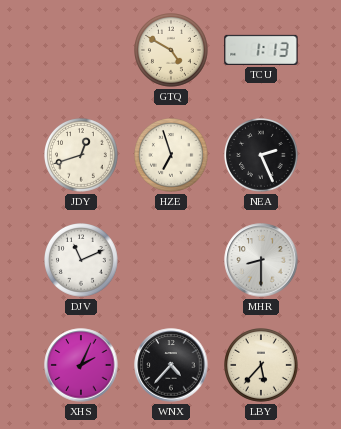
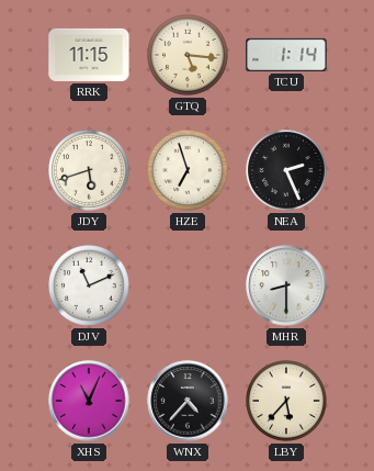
RRK: none -> 11:15
GTQ: 4:50 -> 5:16
TCU: 1:13 -> 1:14
JDY: 12:42 -> 5:42
XHS: 2:04 -> 11:04
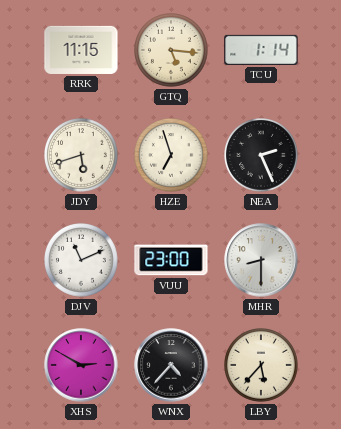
VUU: none -> 23:00
XHS: 11:04 -> 2:50
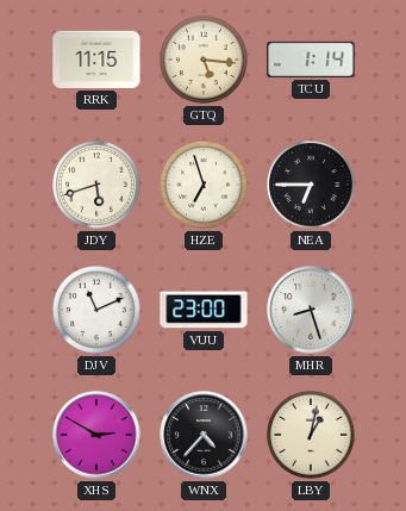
NEA: 2:26 -> 6:45
MHR: 8:30 -> 8:27
LBY: 5:37 -> 1:02
